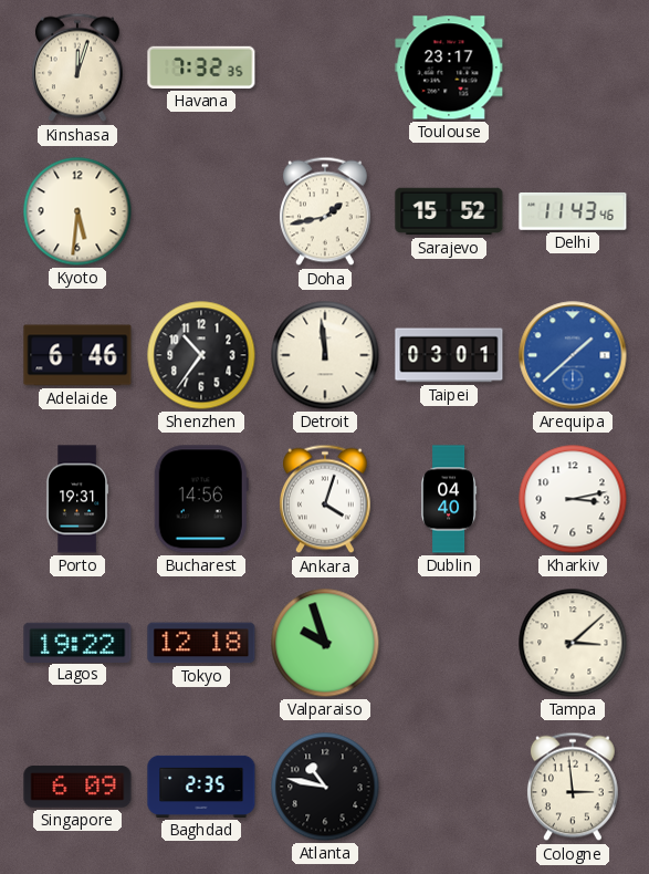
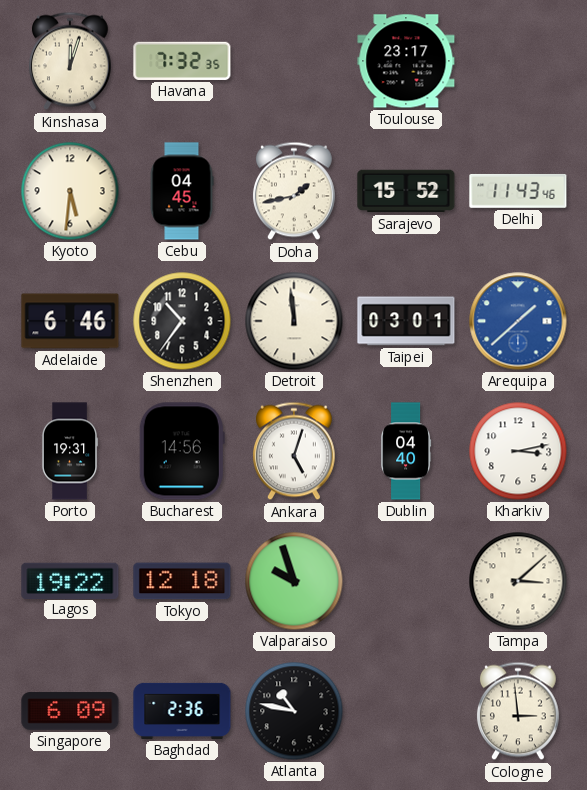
Cebu: none -> 04:45
Ankara: 4:03 -> 5:03
Baghdad: 2:35 -> 2:36
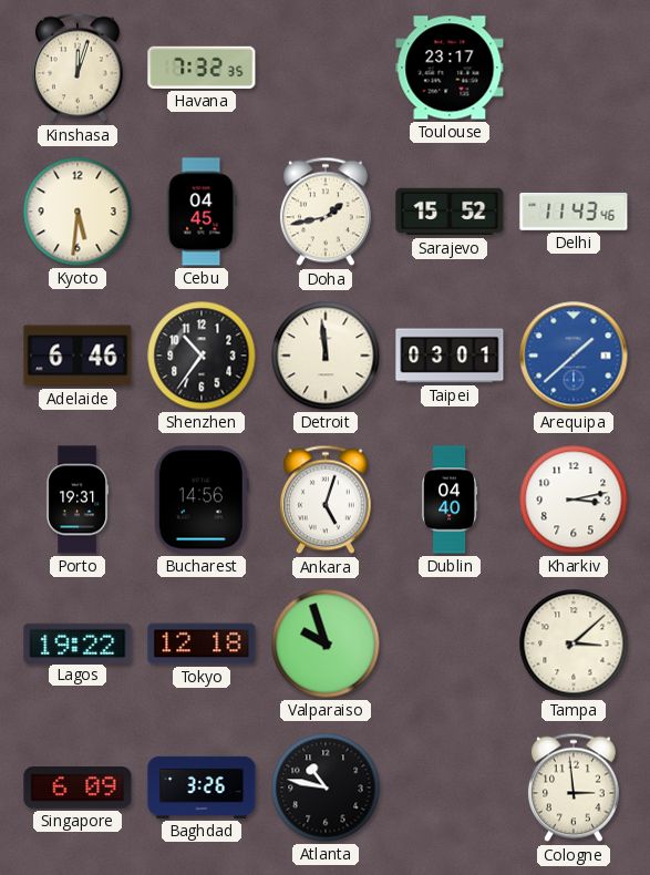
Baghdad: 2:36 -> 3:26
